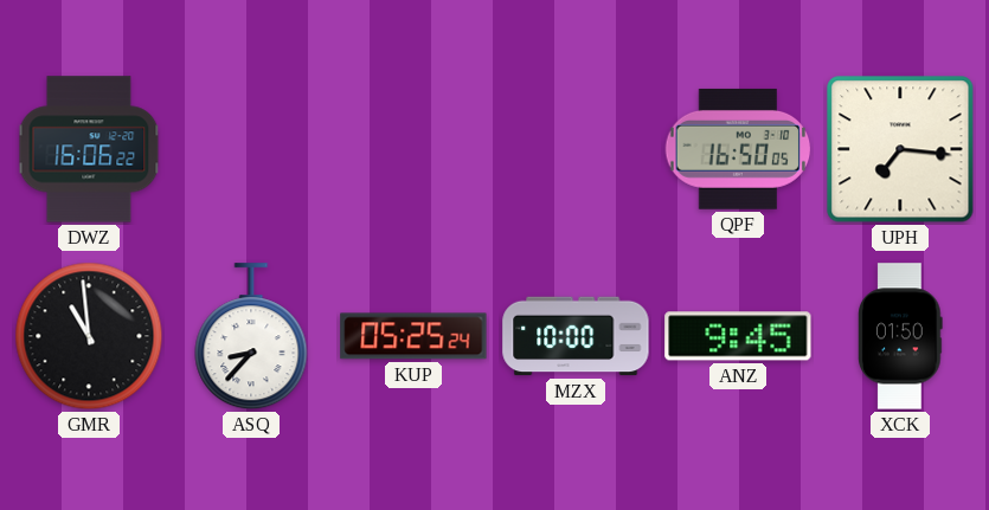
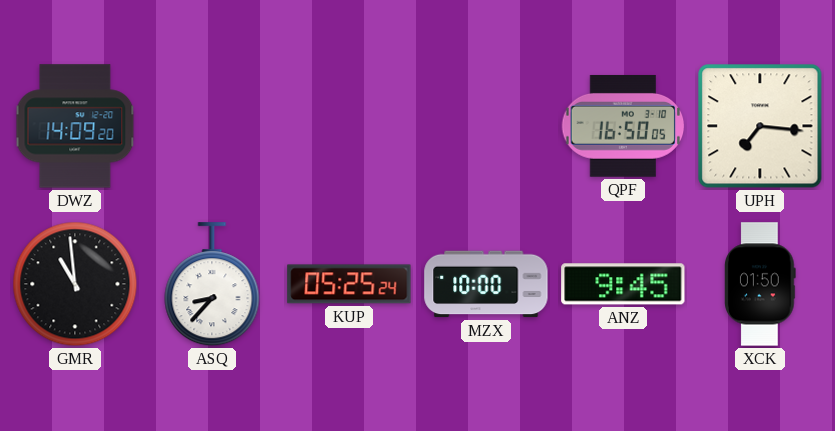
DWZ: 16:06 -> 14:09
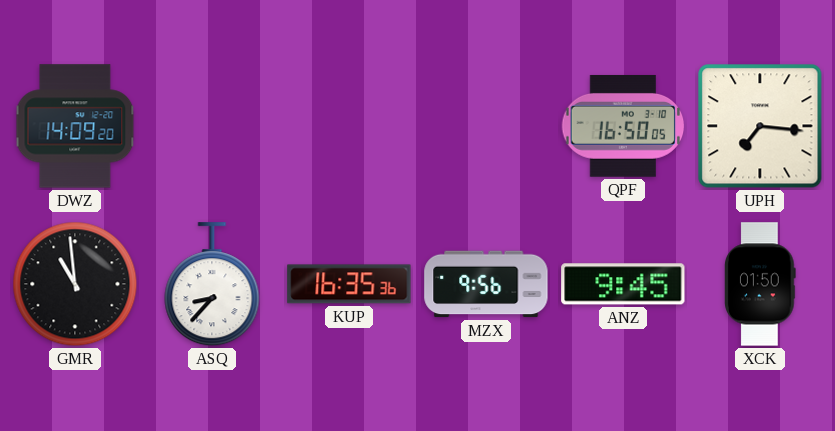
KUP: 05:25 -> 16:35
MZX: 10:00 -> 9:56
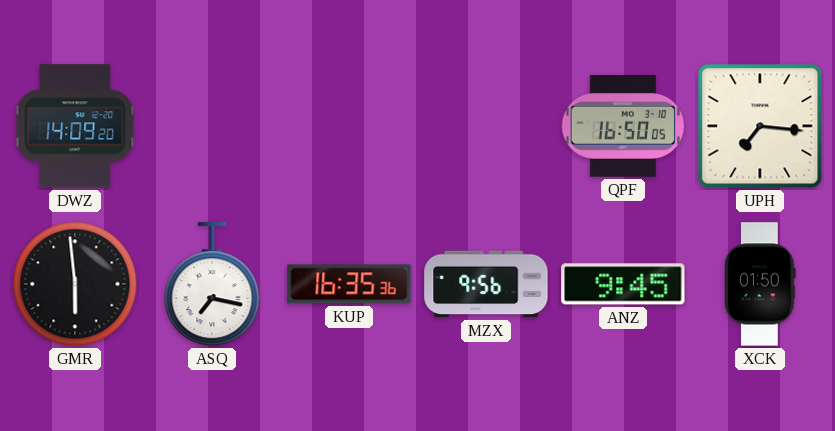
GMR: 10:59 -> 5:59
ASQ: 8:37 -> 7:17
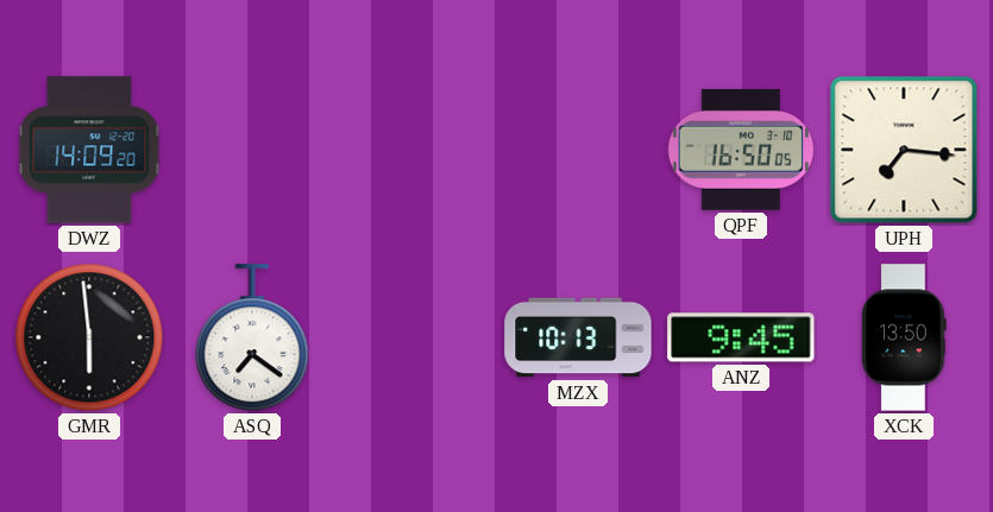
ASQ: 7:17 -> 7:21
KUP: 16:35 -> none
MZX: 9:56 -> 10:13
XCK: 01:50 -> 13:50
